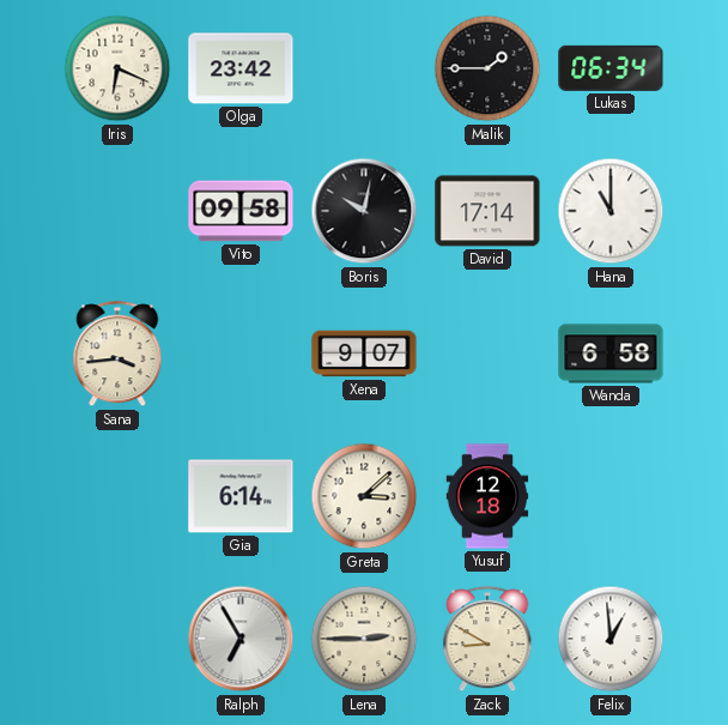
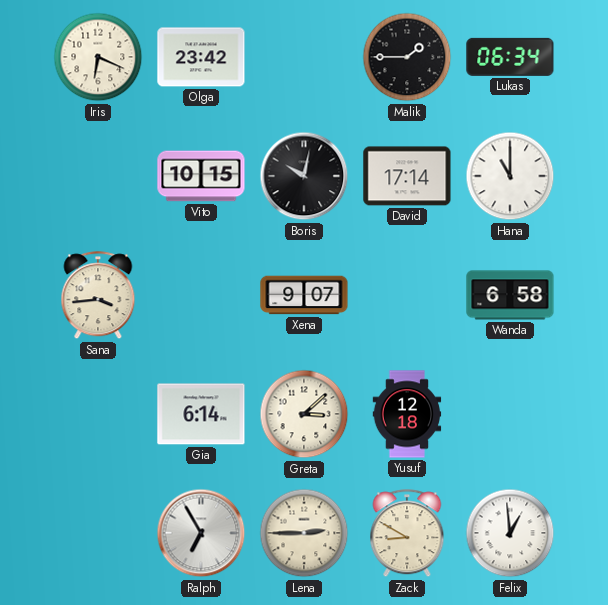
Vito: 09:58 -> 10:15
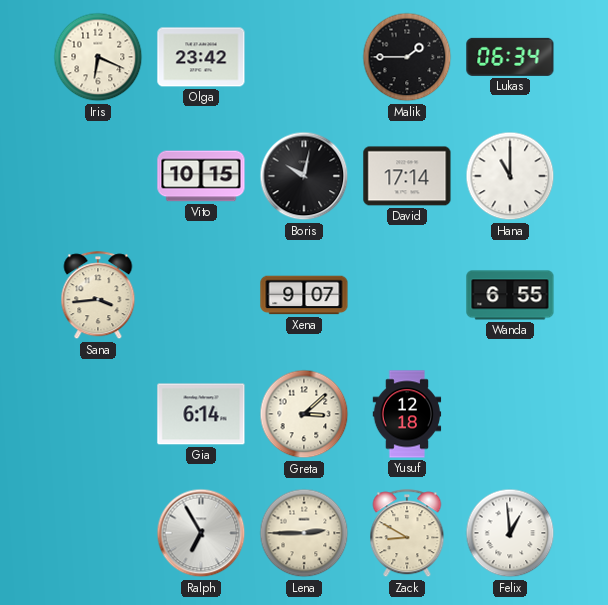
Wanda: 6:58 -> 6:55
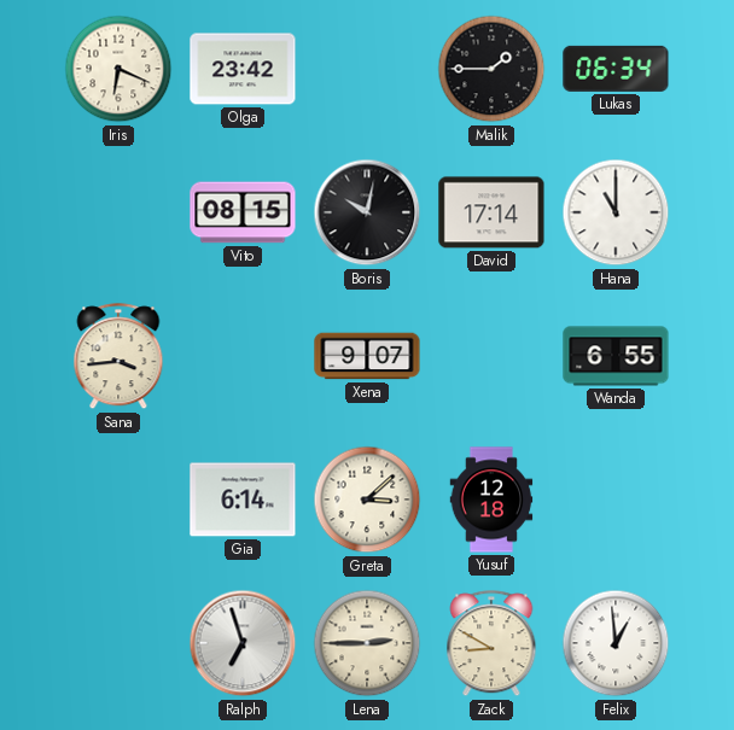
Vito: 10:15 -> 08:15
Ralph: 6:55 -> 6:57
